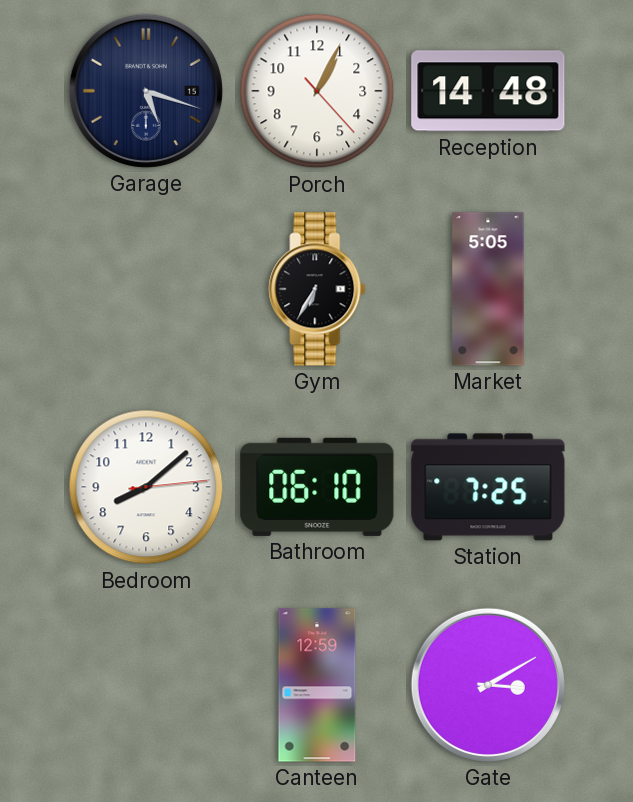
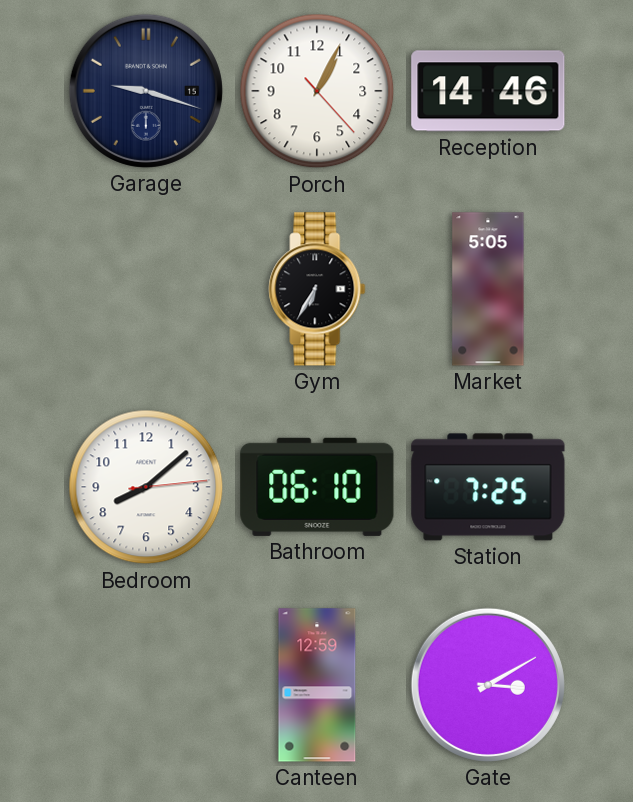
Garage: 5:18 -> 9:18
Reception: 14:48 -> 14:46
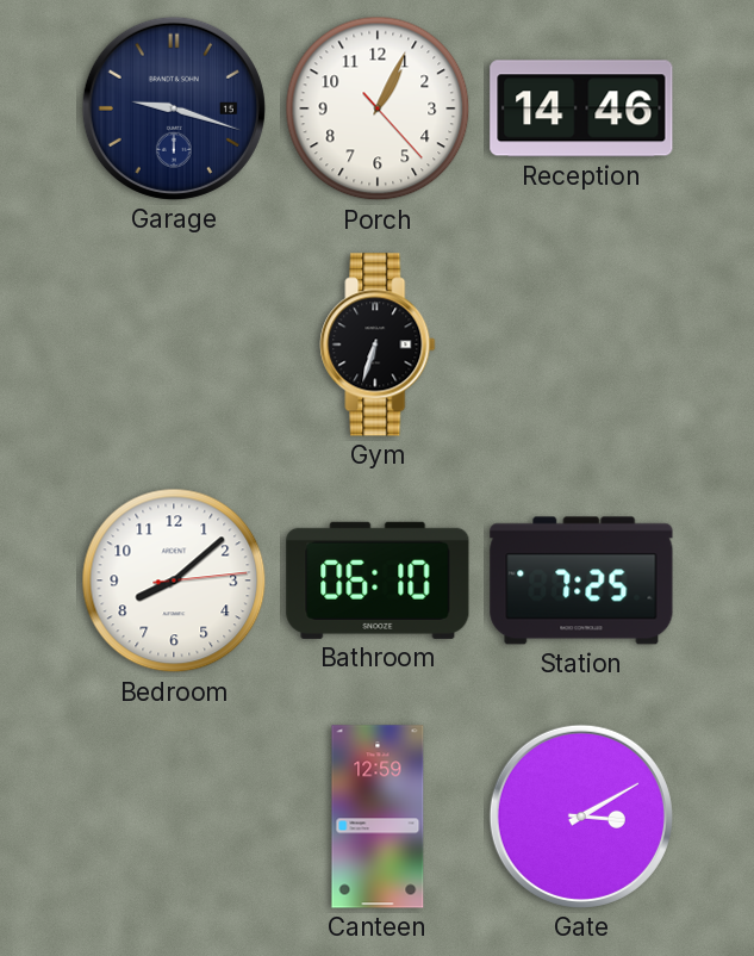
Gym: 6:35 -> 6:33
Market: 5:05 -> none
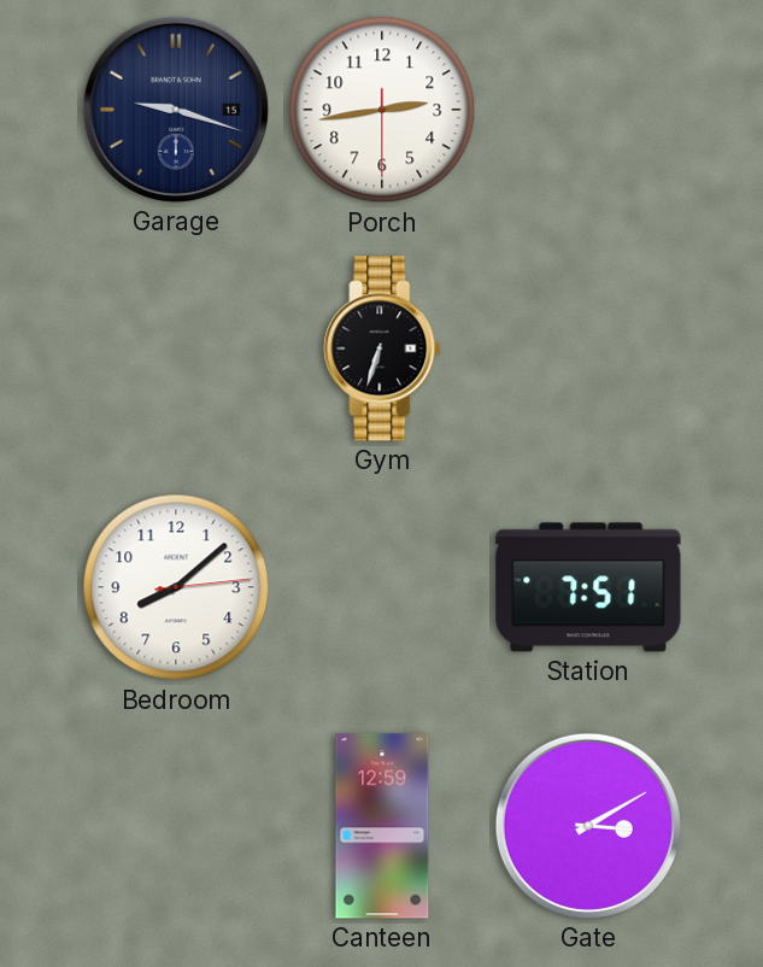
Porch: 1:04 -> 2:43
Reception: 14:46 -> none
Bathroom: 06:10 -> none
Station: 7:25 -> 7:51
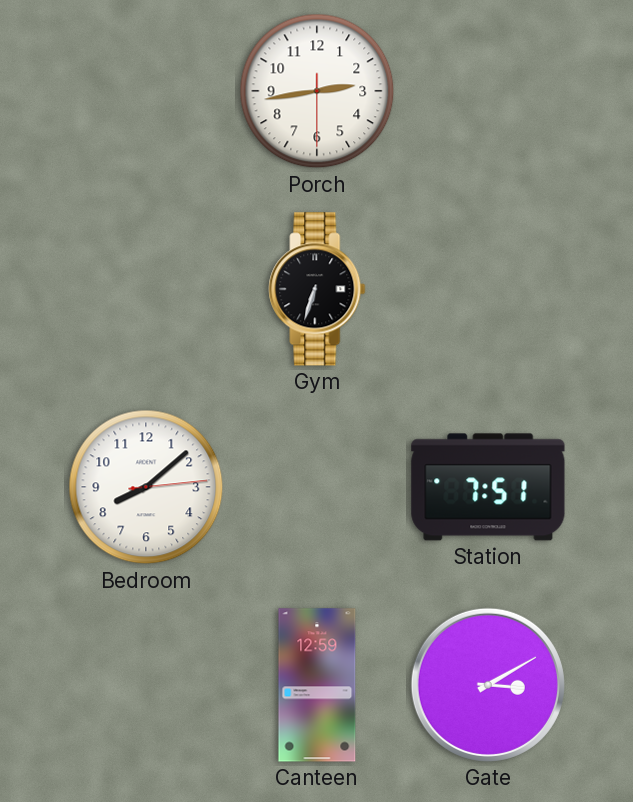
Garage: 9:18 -> none
